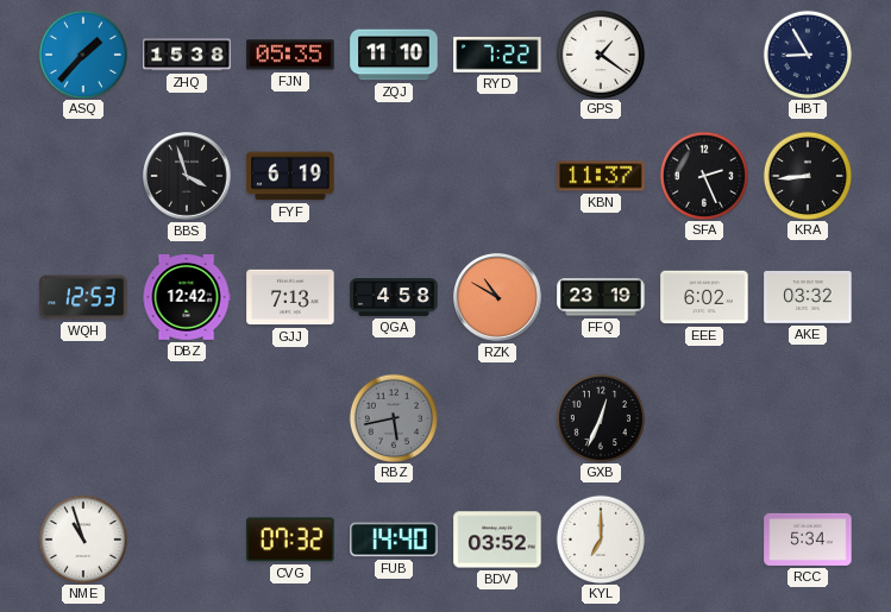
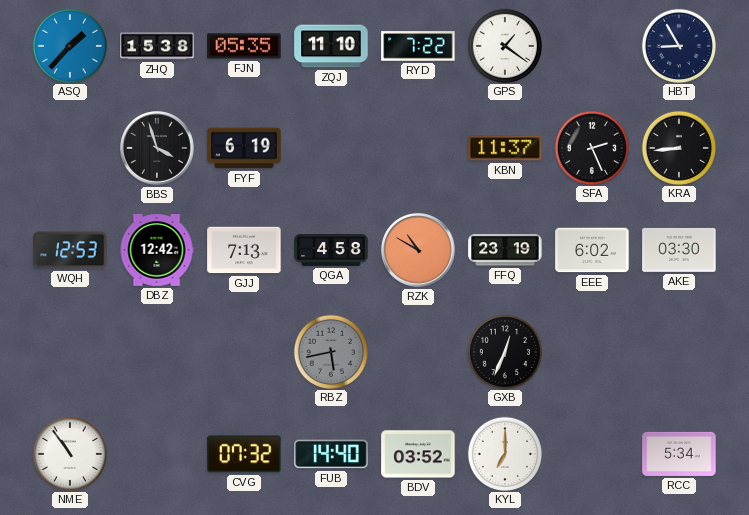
AKE: 03:32 -> 03:30
NME: 10:57 -> 10:54
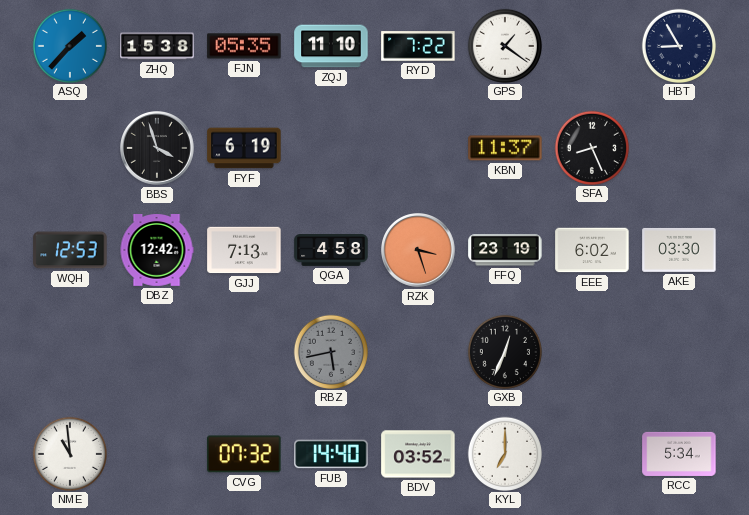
SFA: 2:26 -> 8:26
KRA: 8:44 -> none
RZK: 10:50 -> 3:27
NME: 10:54 -> 10:59
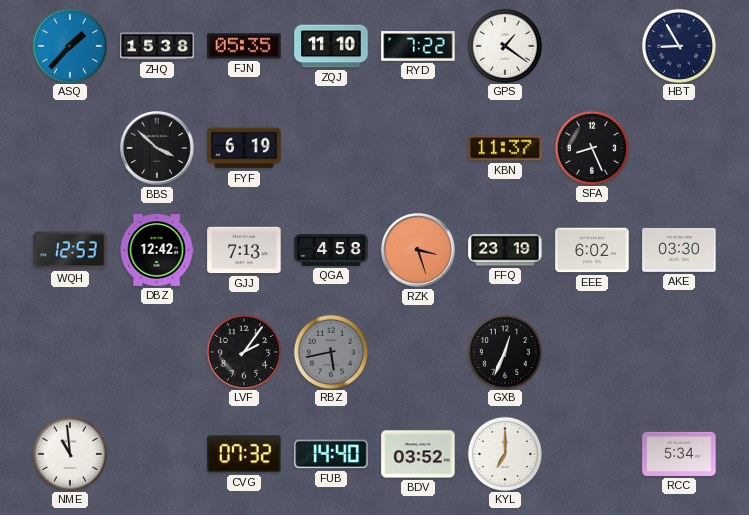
BBS: 3:57 -> 3:52
LVF: none -> 2:06
